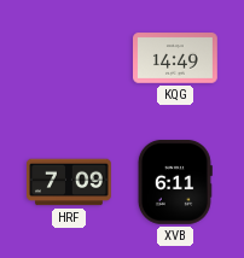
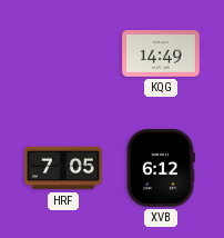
HRF: 7:09 -> 7:05
XVB: 6:11 -> 6:12
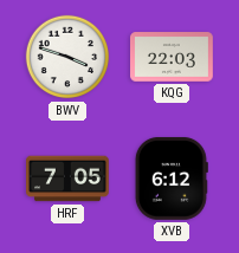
BWV: none -> 3:48
KQG: 14:49 -> 22:03
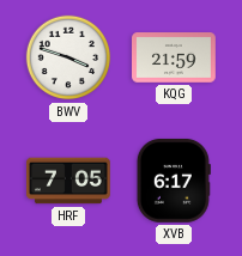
KQG: 22:03 -> 21:59
XVB: 6:12 -> 6:17
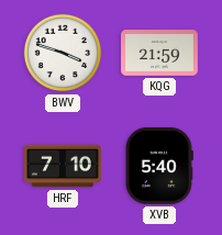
HRF: 7:05 -> 7:10
XVB: 6:17 -> 5:40
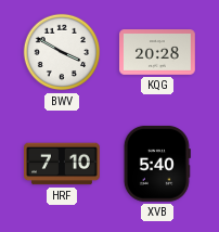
BWV: 3:48 -> 3:50
KQG: 21:59 -> 20:28
